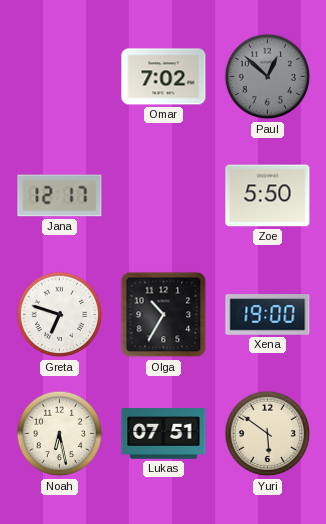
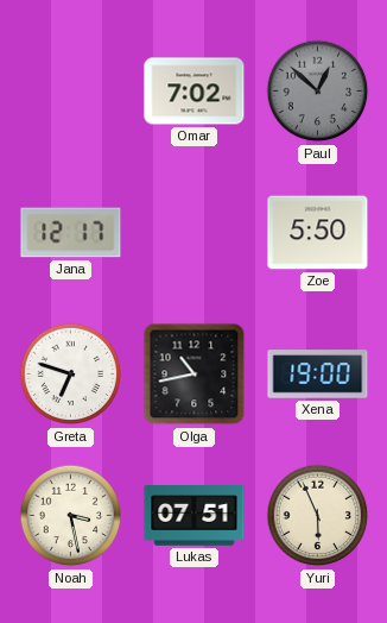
Olga: 10:35 -> 10:43
Noah: 6:28 -> 3:28
Yuri: 5:51 -> 5:56
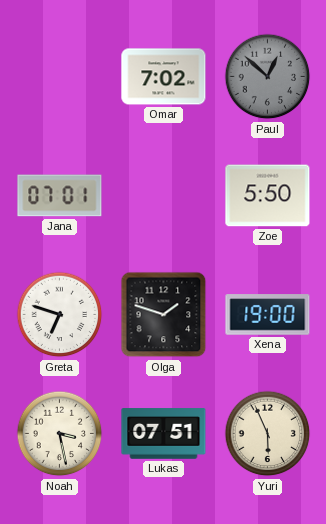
Jana: 12:17 -> 07:01
Olga: 10:43 -> 1:48
